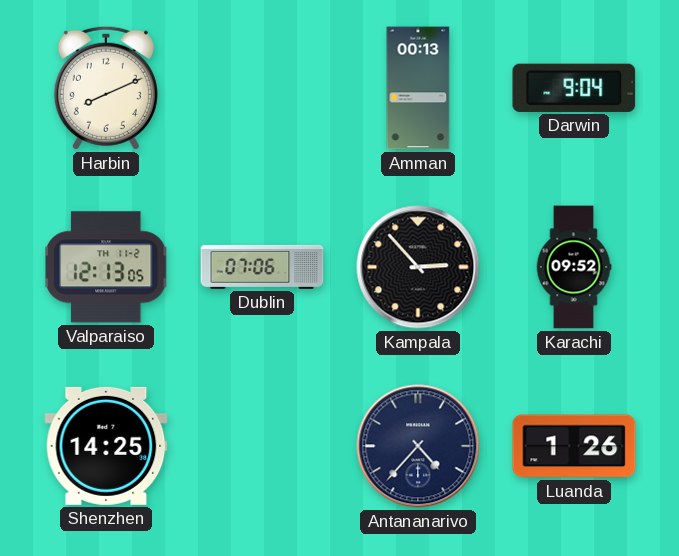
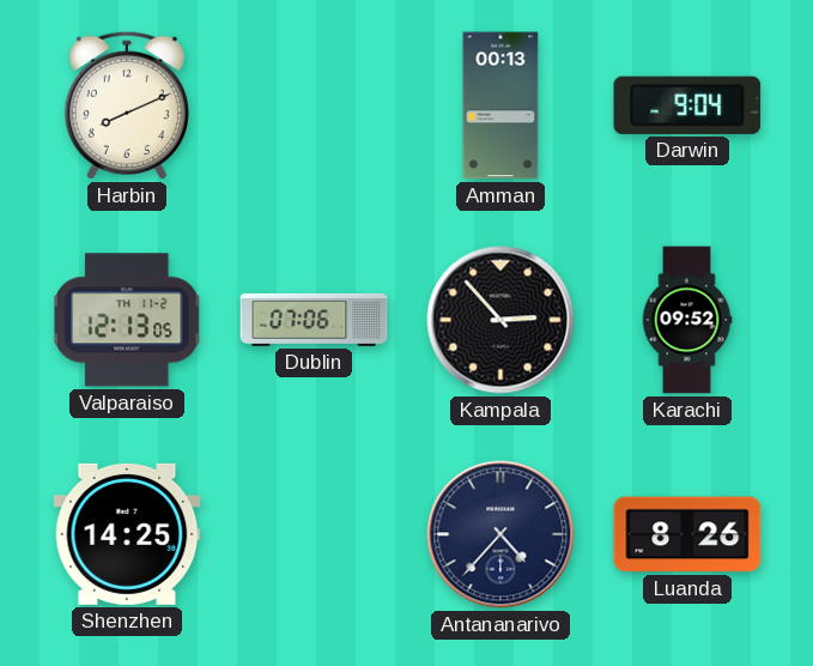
Luanda: 1:26 -> 8:26
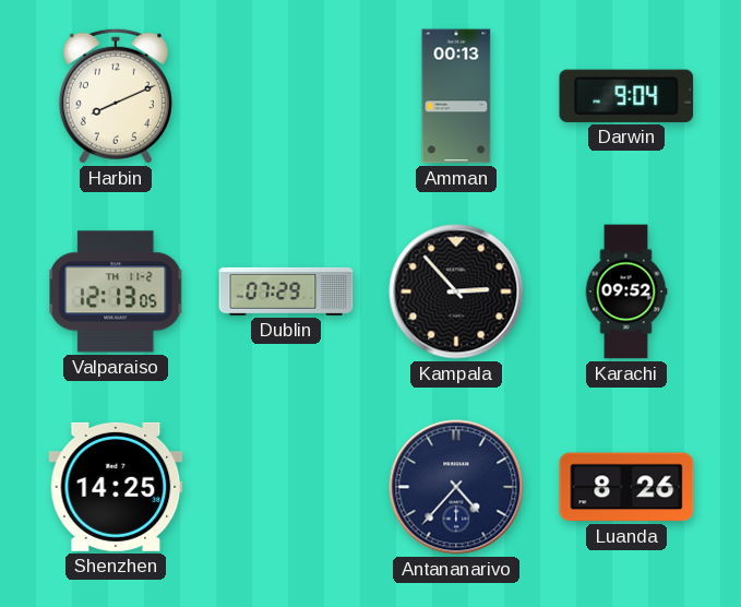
Dublin: 07:06 -> 07:29
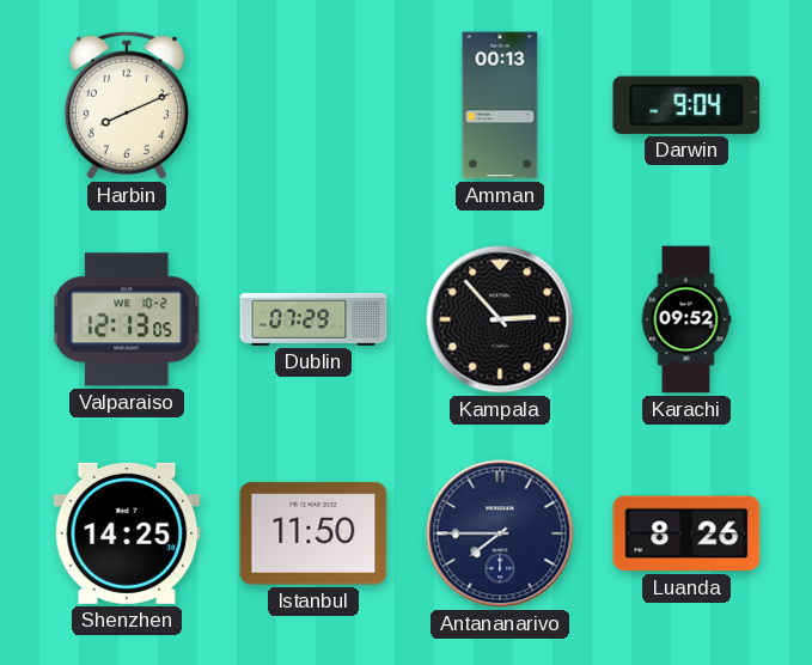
Valparaiso date: TH 11-2 -> WE 10-2
Istanbul: none -> 11:50
Antananarivo: 4:37 -> 7:45
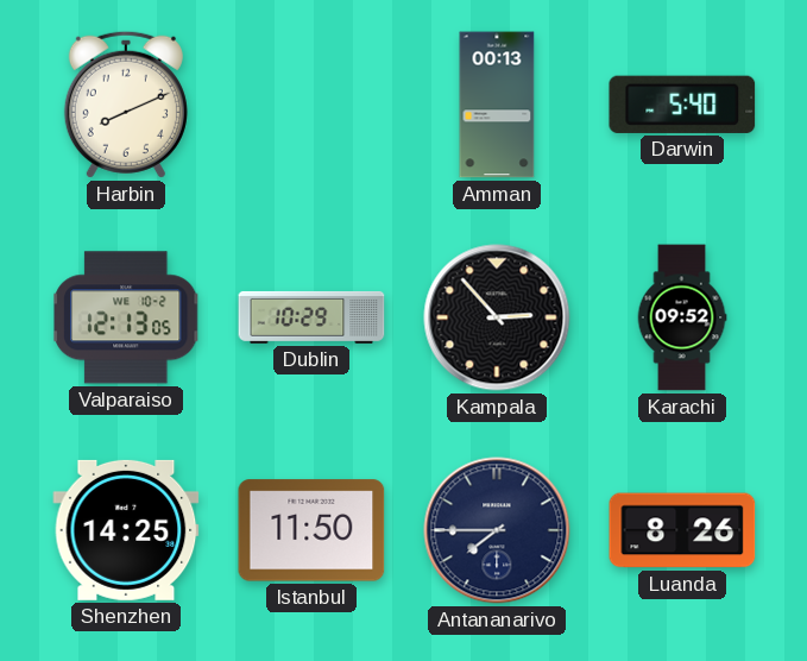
Darwin: 9:04 -> 5:40
Dublin: 07:29 -> 10:29
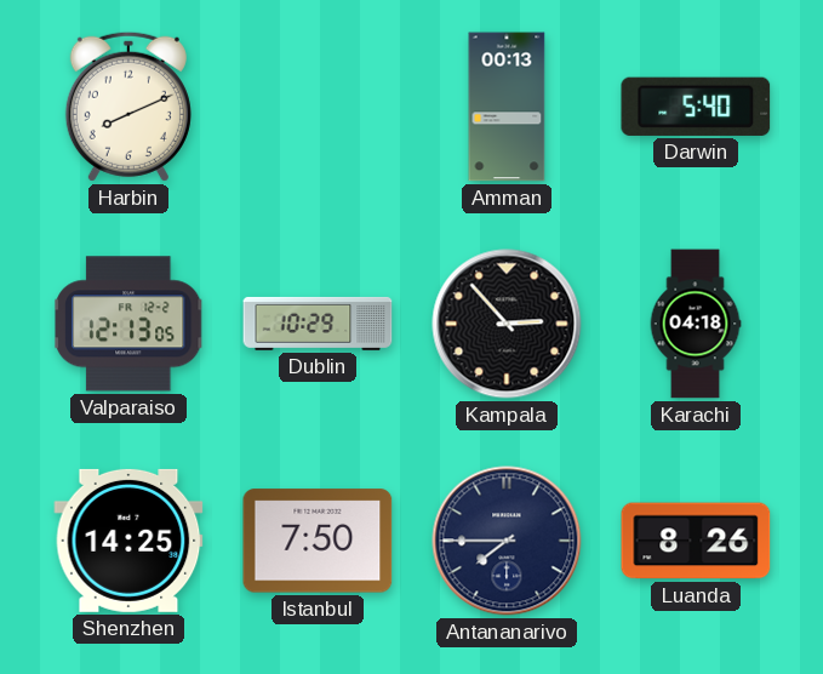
Valparaiso date: WE 10-2 -> FR 12-2
Karachi: 09:52 -> 04:18
Istanbul: 11:50 -> 7:50
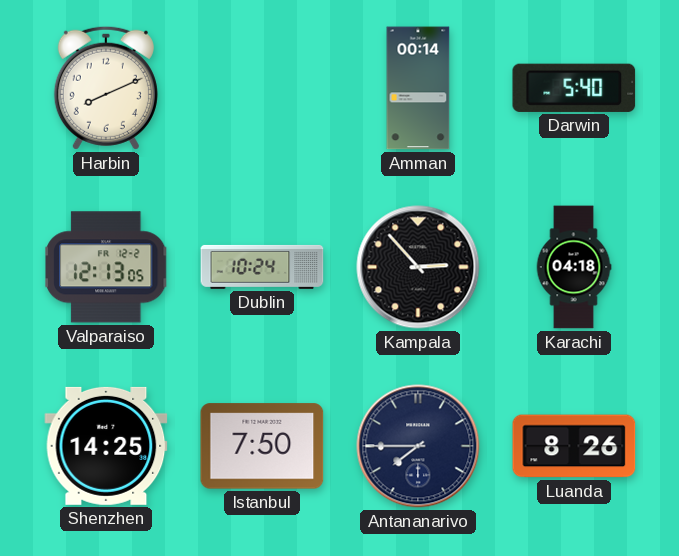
Amman: 00:13 -> 00:14
Dublin: 10:29 -> 10:24
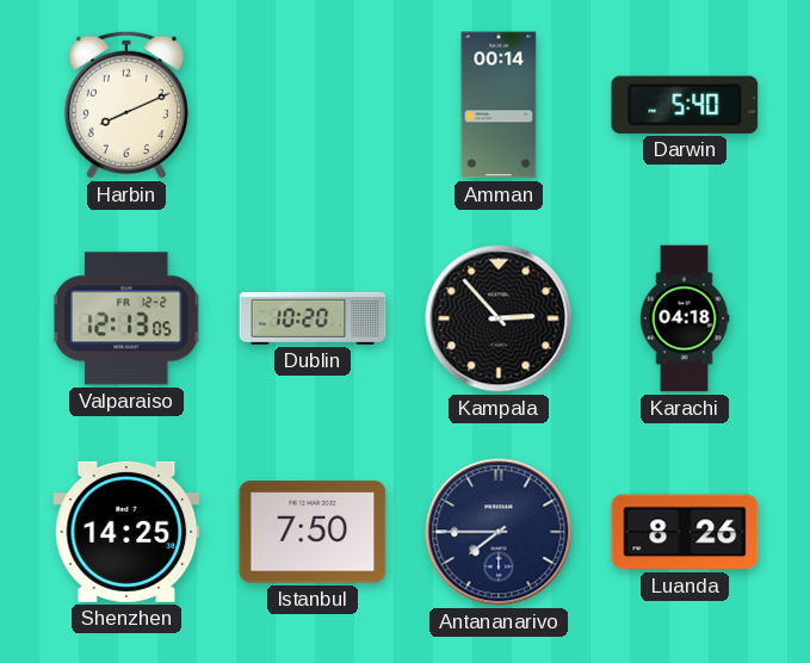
Dublin: 10:24 -> 10:20
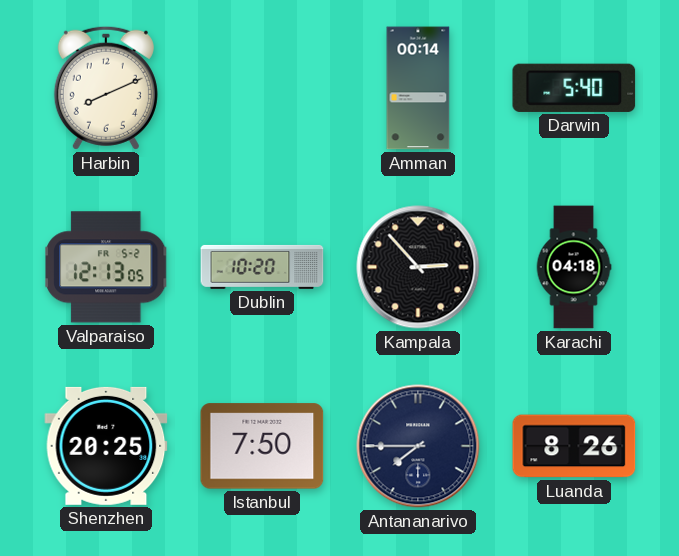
Valparaiso date: FR 12-2 -> FR 5-2
Shenzhen: 14:25 -> 20:25
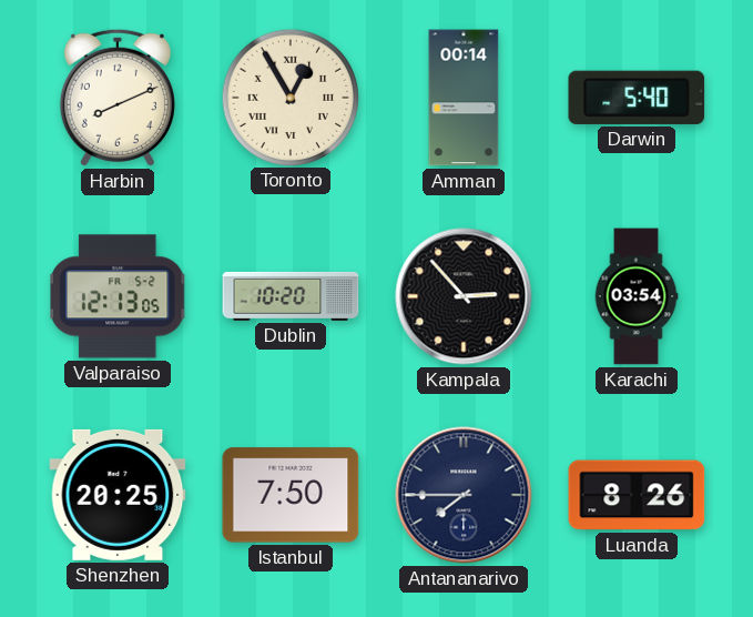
Toronto: none -> 12:55
Karachi: 04:18 -> 03:54
